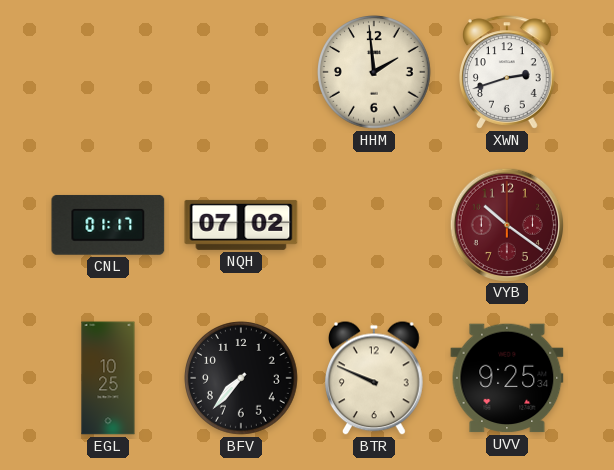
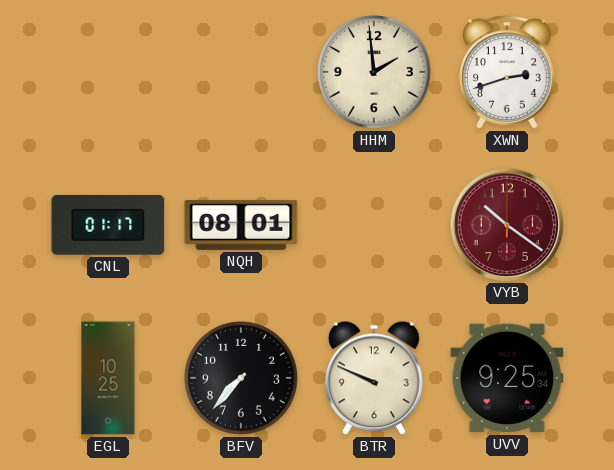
NQH: 07:02 -> 08:01
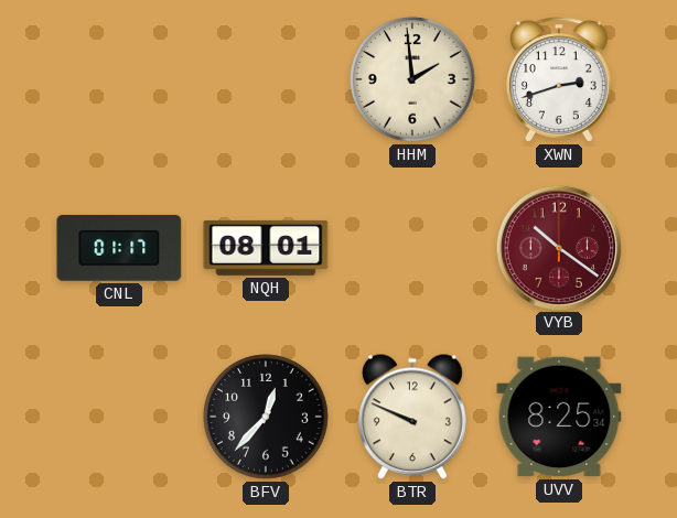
EGL: 10:25 -> none
BFV: 7:37 -> 12:37
UVV: 9:25 -> 8:25
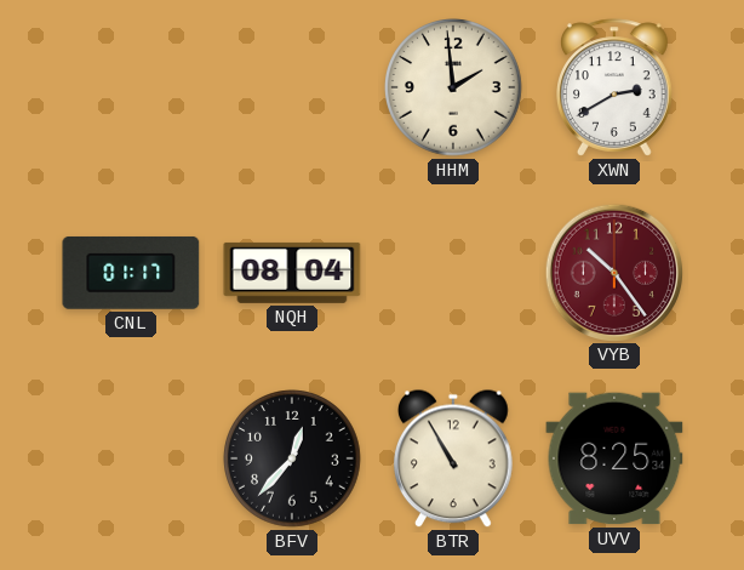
XWN: 2:42 -> 2:40
NQH: 08:01 -> 08:04
VYB: 10:21 -> 10:24
BTR: 9:49 -> 10:55
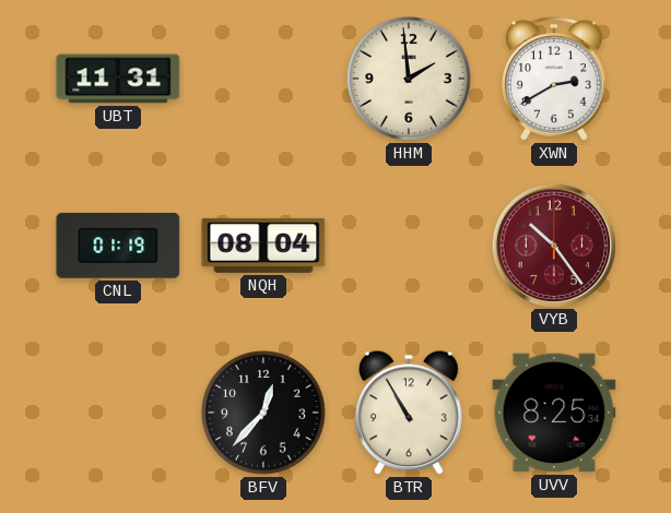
UBT: none -> 11:31
CNL: 01:17 -> 01:19
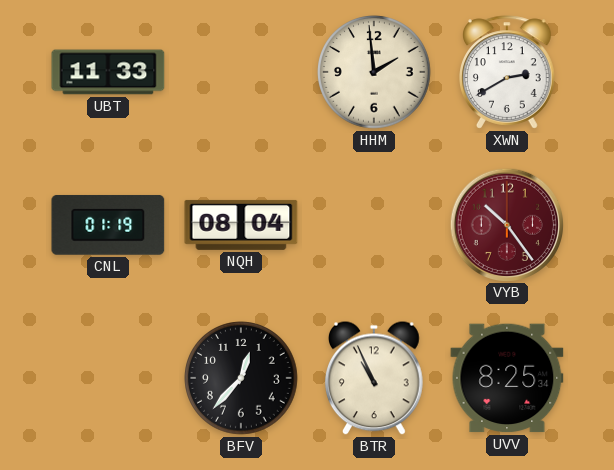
UBT: 11:31 -> 11:33
BTR: 10:55 -> 10:56
